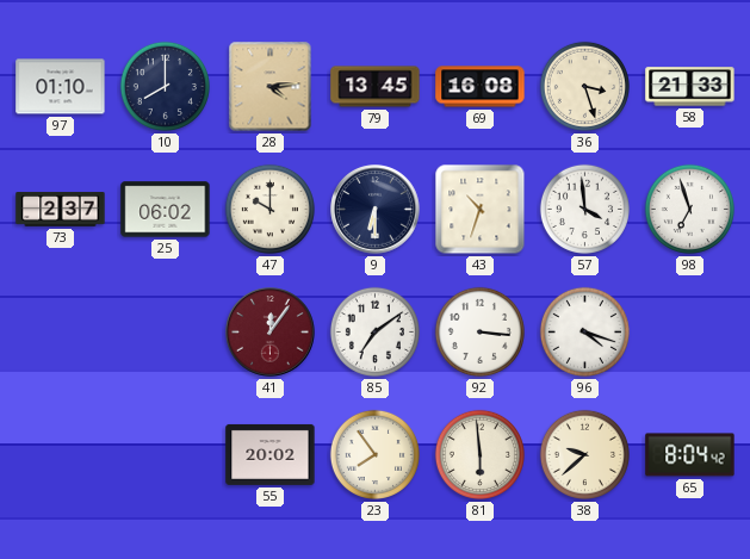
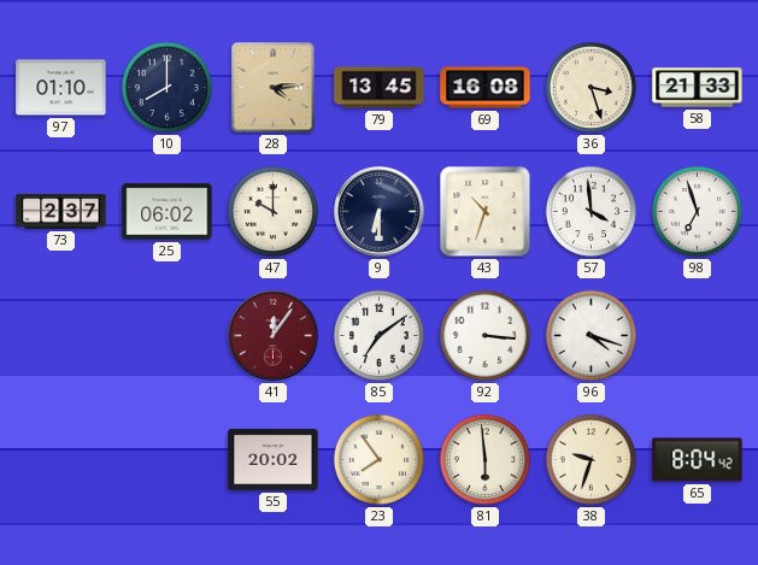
38: 9:38 -> 9:33
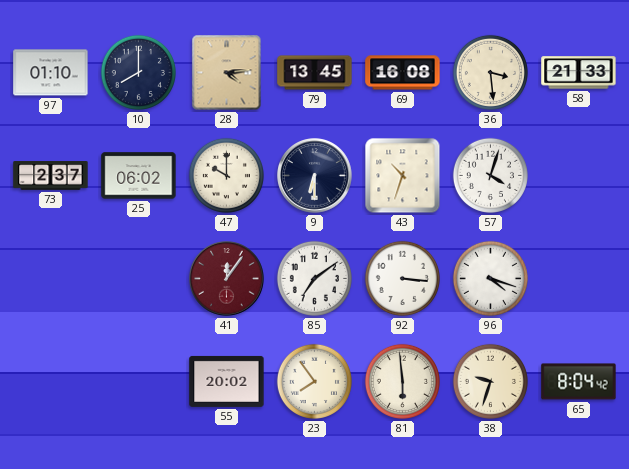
36: 3:27 -> 3:29
57: 3:59 -> 4:03
98: 6:57 -> none
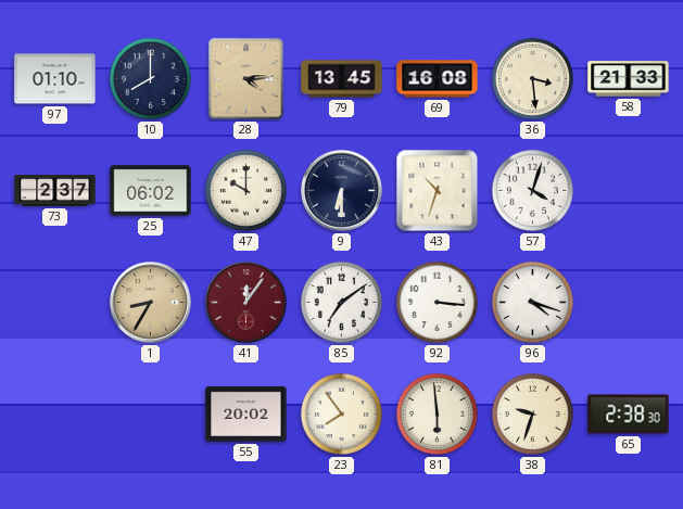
1: none -> 8:35
65: 8:04 -> 2:38
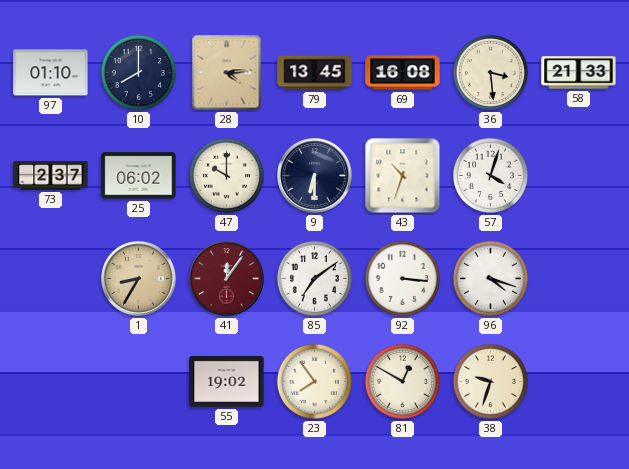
55: 20:02 -> 19:02
81: 5:59 -> 12:50
65: 2:38 -> none
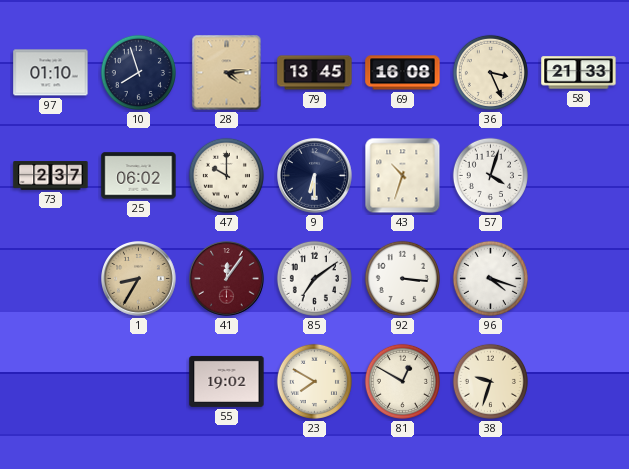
10: 8:00 -> 7:57
36: 3:29 -> 3:26
23: 7:54 -> 7:50
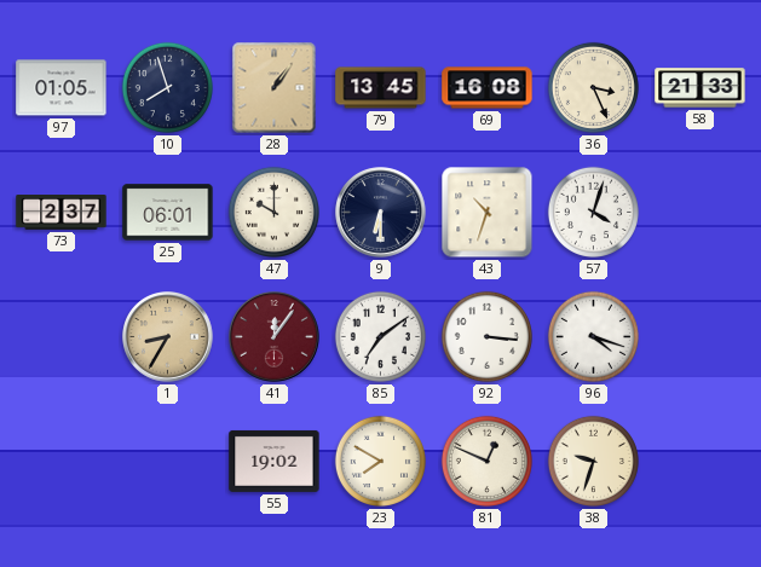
97: 01:10 -> 01:05
28: 4:14 -> 1:06
25: 06:02 -> 06:01
81: 12:50 -> 12:49
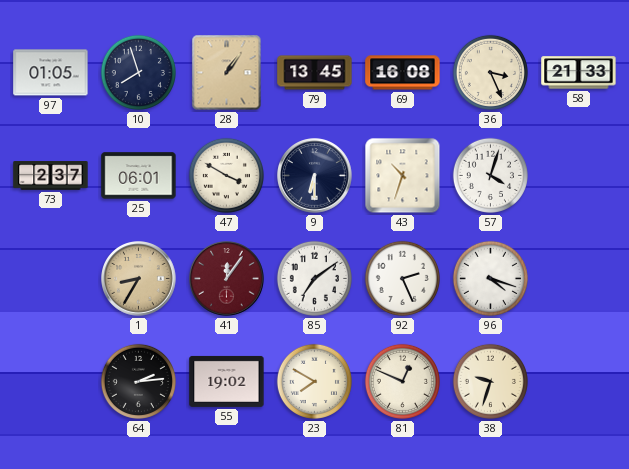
47: 10:00 -> 3:50
92: 3:16 -> 2:26
64: none -> 2:14
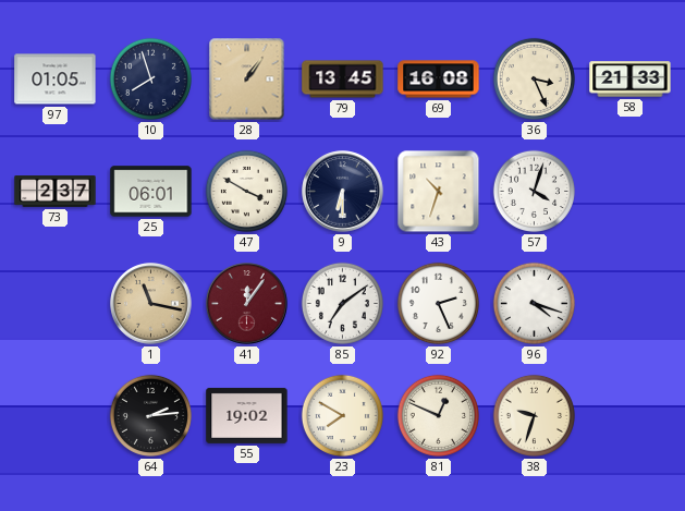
1: 8:35 -> 11:17
